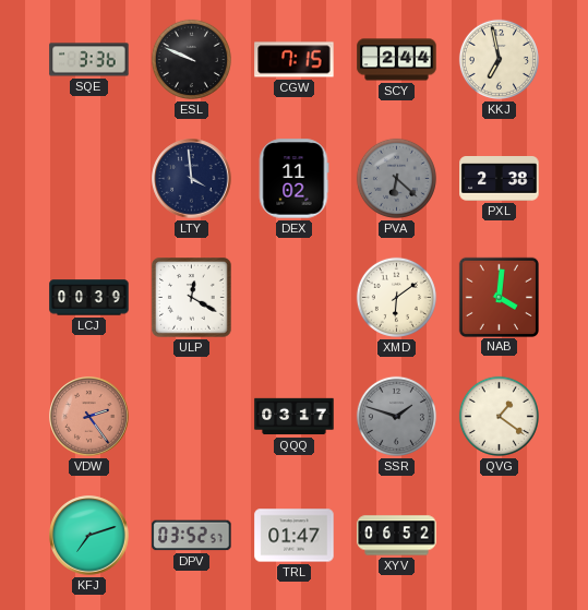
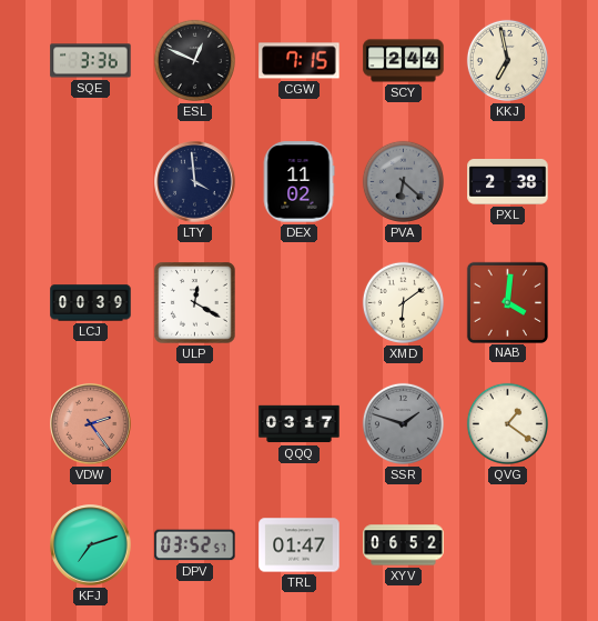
ESL: 9:49 -> 12:49
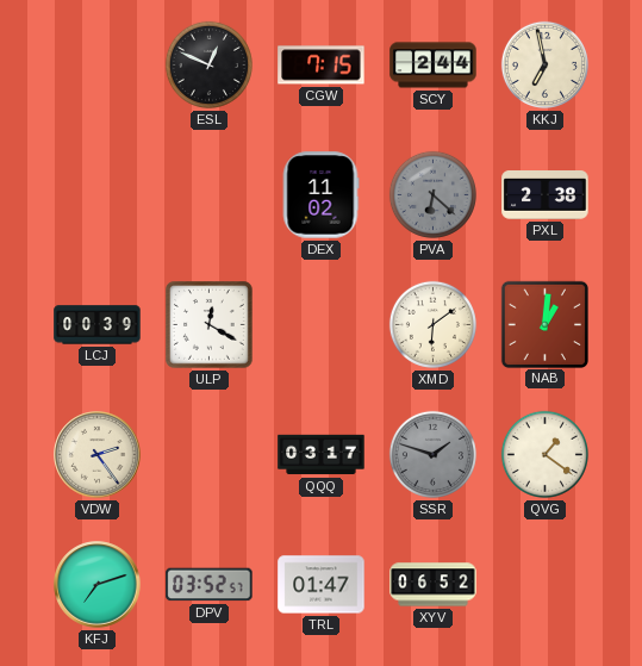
SQE: 3:36 -> none
LTY: 3:59 -> none
NAB: 4:01 -> 1:01
VDW dial: salmon -> cream
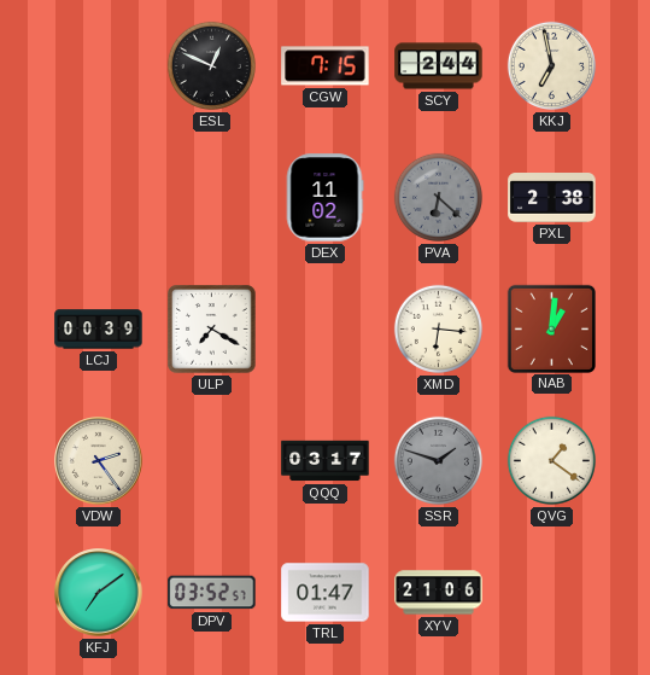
ULP: 12:20 -> 7:20
XMD: 6:09 -> 6:16
KFJ: 7:12 -> 7:09
XYV: 06:52 -> 21:06
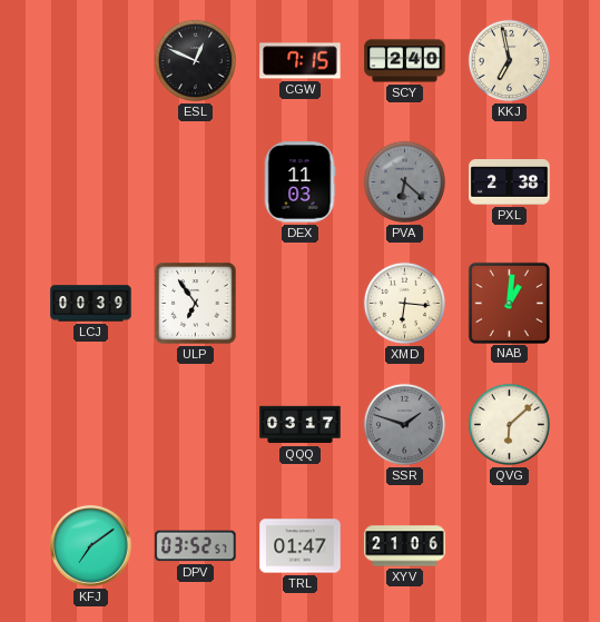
SCY: 2:44 -> 2:40
DEX: 11:02 -> 11:03
ULP: 7:20 -> 6:54
VDW: 2:24 -> none
QVG: 1:21 -> 6:08
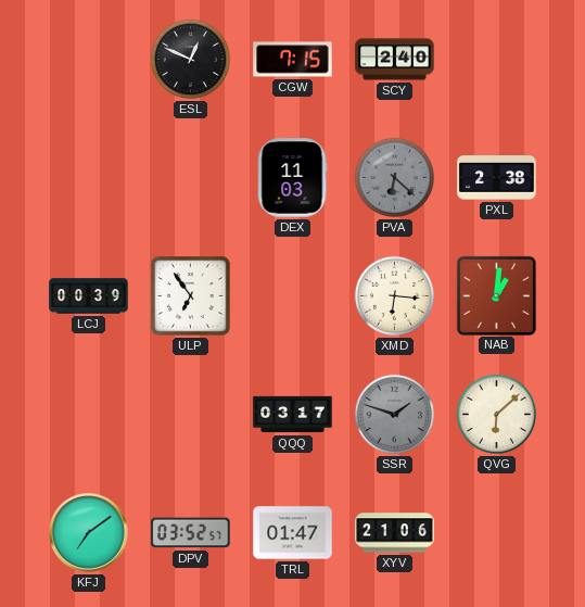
KKJ: 6:58 -> none
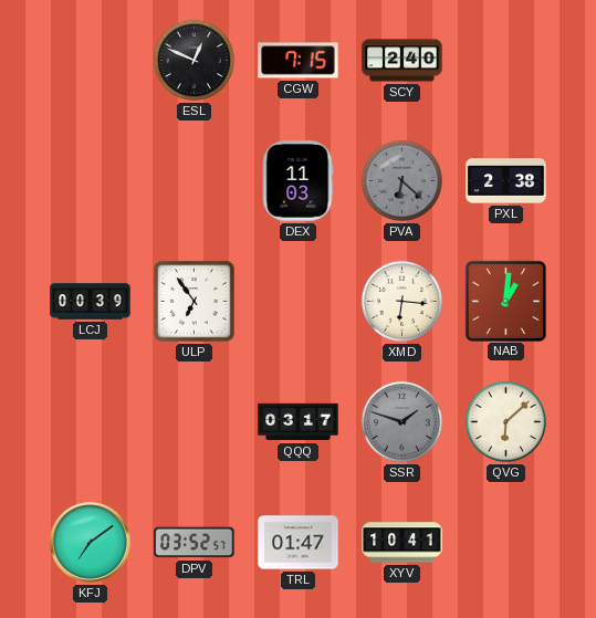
XYV: 21:06 -> 10:41
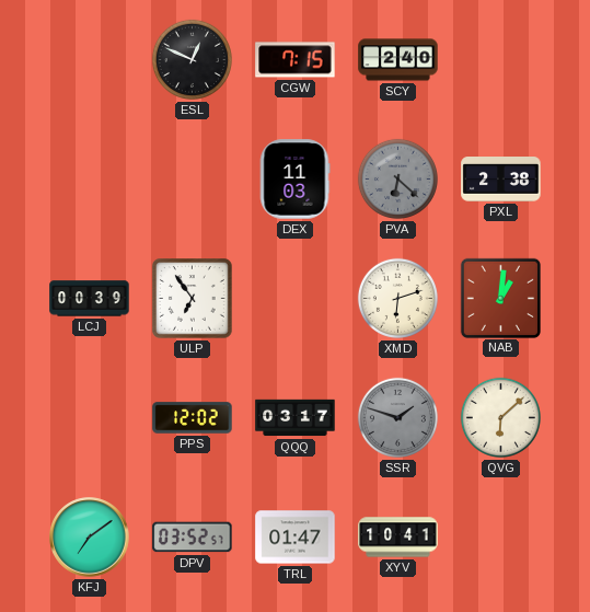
XMD: 6:16 -> 6:12
PPS: none -> 12:02
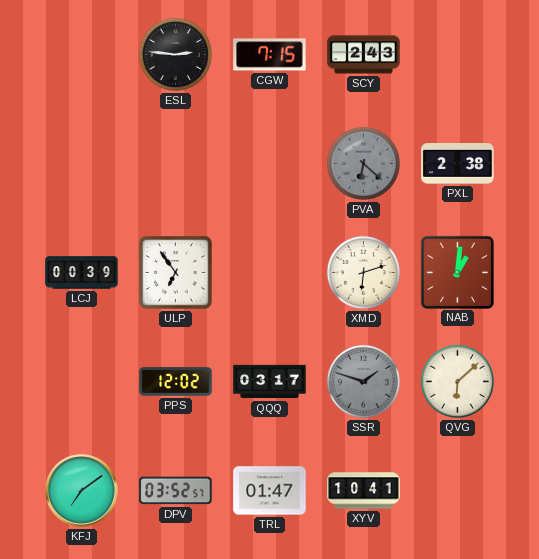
ESL: 12:49 -> 2:46
SCY: 2:40 -> 2:43
DEX: 11:03 -> none
